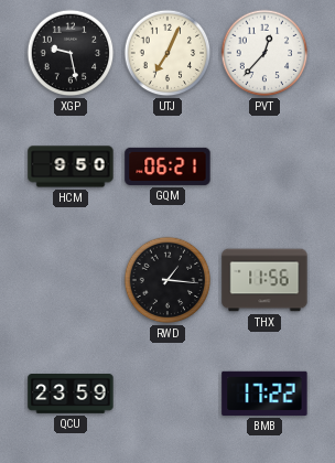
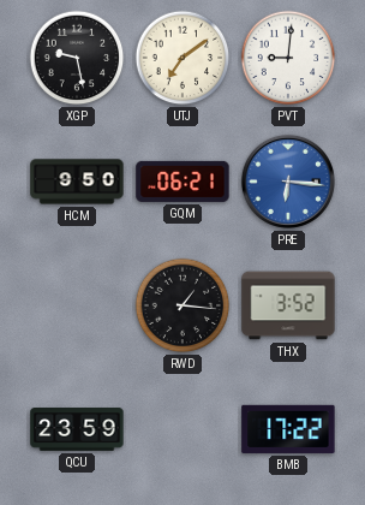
UTJ: 7:04 -> 7:09
PVT: 12:37 -> 9:01
PRE: none -> 6:16
THX: 11:56 -> 3:52
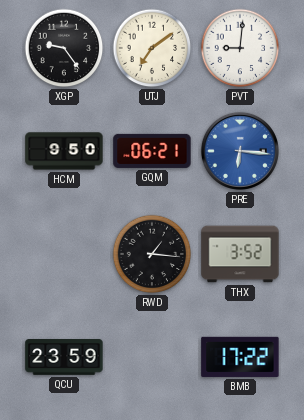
XGP: 9:28 -> 9:24
